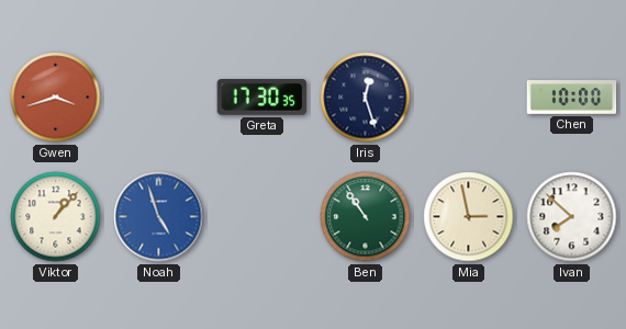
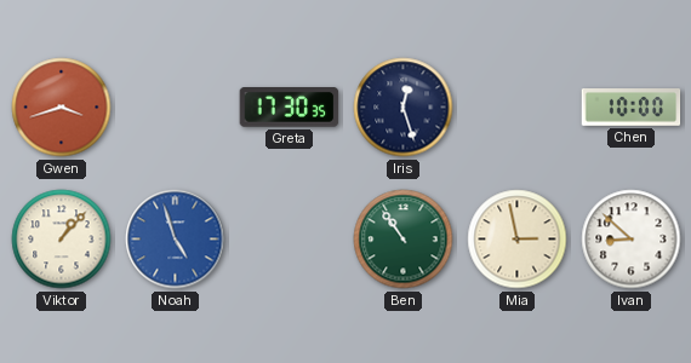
Ivan: 7:52 -> 8:52
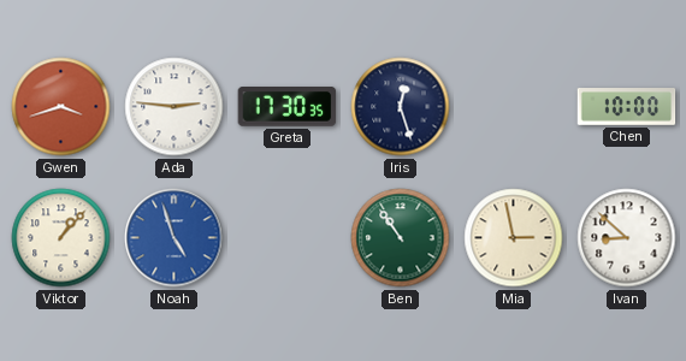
Ada: none -> 2:46
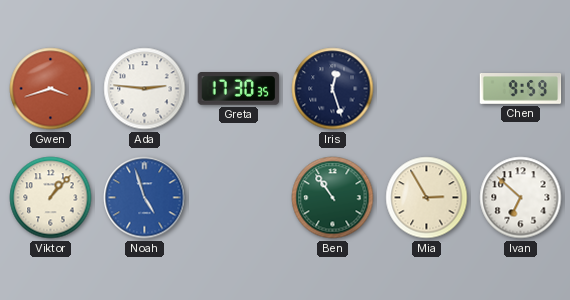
Chen: 10:00 -> 9:59
Mia: 2:58 -> 2:55
Ivan: 8:52 -> 6:52
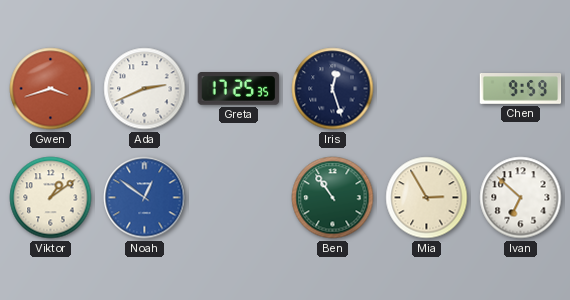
Ada: 2:46 -> 2:41
Greta: 17:30 -> 17:25
Viktor: 1:07 -> 1:09
Noah: 4:57 -> 12:51
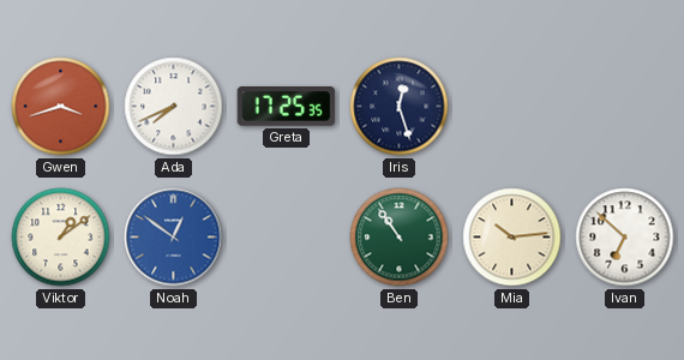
Ada: 2:41 -> 7:41
Chen: 9:59 -> none
Mia: 2:55 -> 10:14
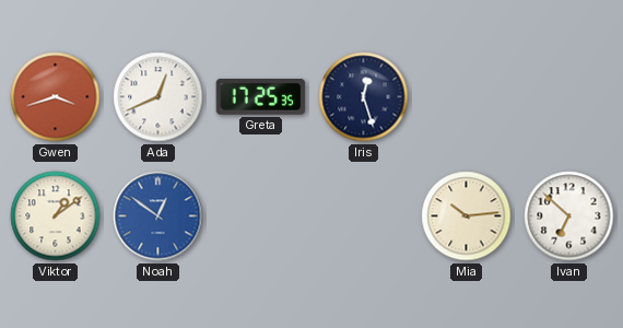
Ada: 7:41 -> 12:41
Ben: 10:54 -> none
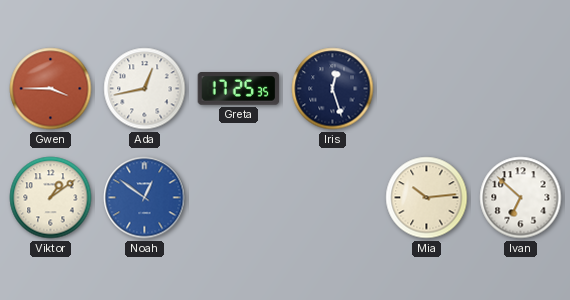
Gwen: 3:42 -> 3:45
Ada: 12:41 -> 12:43
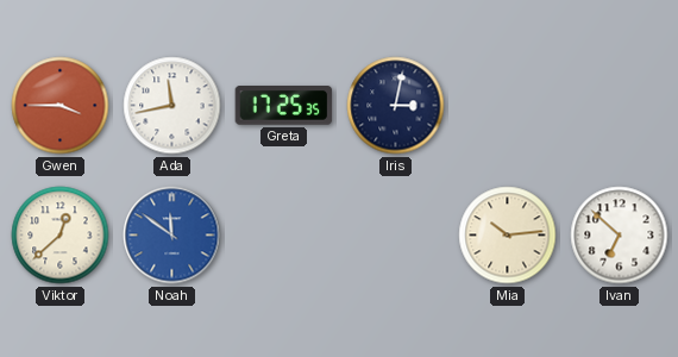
Ada: 12:43 -> 11:43
Iris: 12:27 -> 3:02
Viktor: 1:09 -> 12:38
Noah: 12:51 -> 11:51
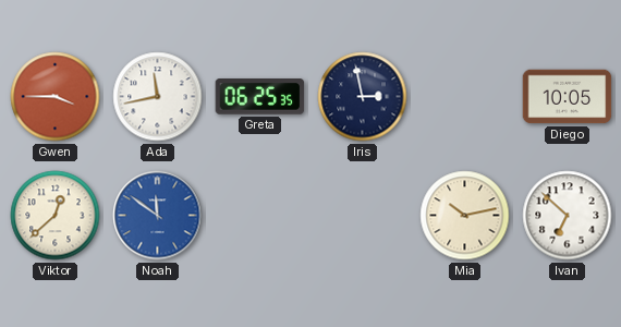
Greta: 17:25 -> 06:25
Iris: 3:02 -> 2:58
Diego: none -> 10:05
Mia: 10:14 -> 10:13
